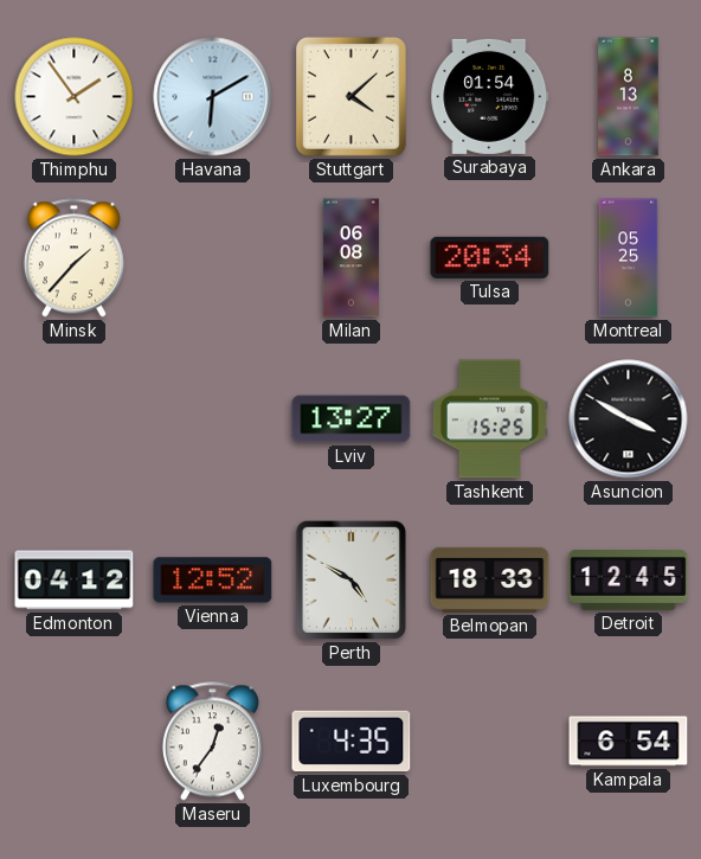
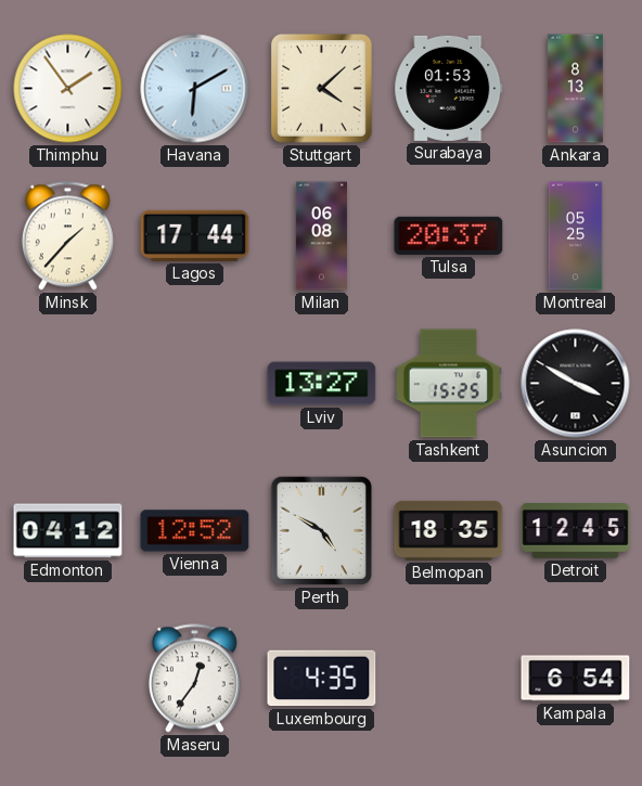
Surabaya: 01:54 -> 01:53
Lagos: none -> 17:44
Tulsa: 20:34 -> 20:37
Belmopan: 18:33 -> 18:35
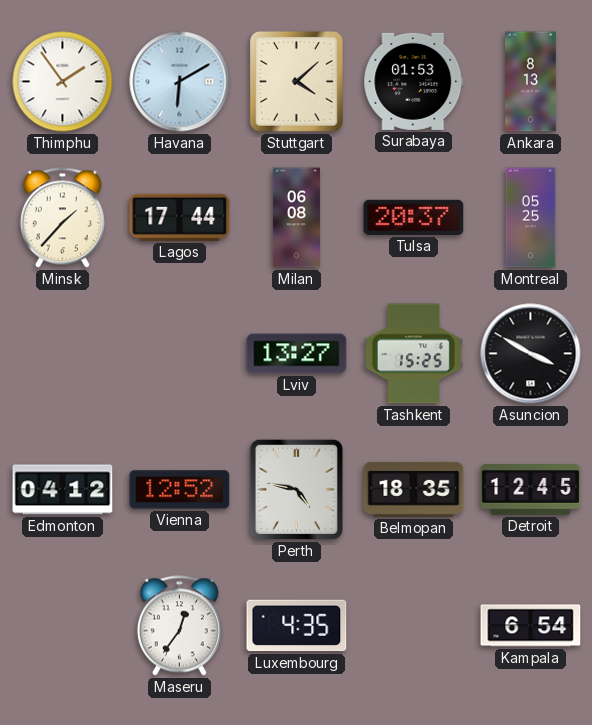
Perth: 4:50 -> 4:47
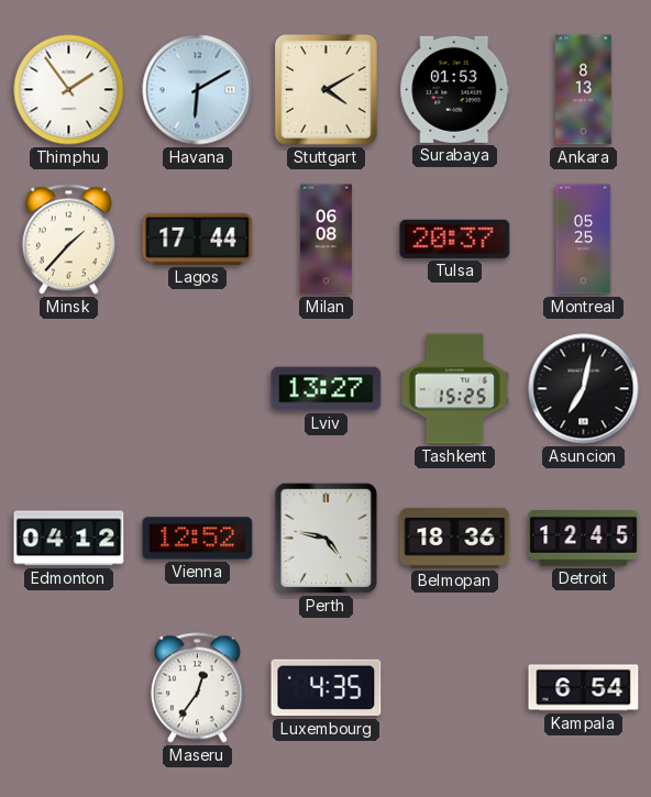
Stuttgart: 4:08 -> 4:10
Asuncion: 3:50 -> 7:02
Belmopan: 18:35 -> 18:36
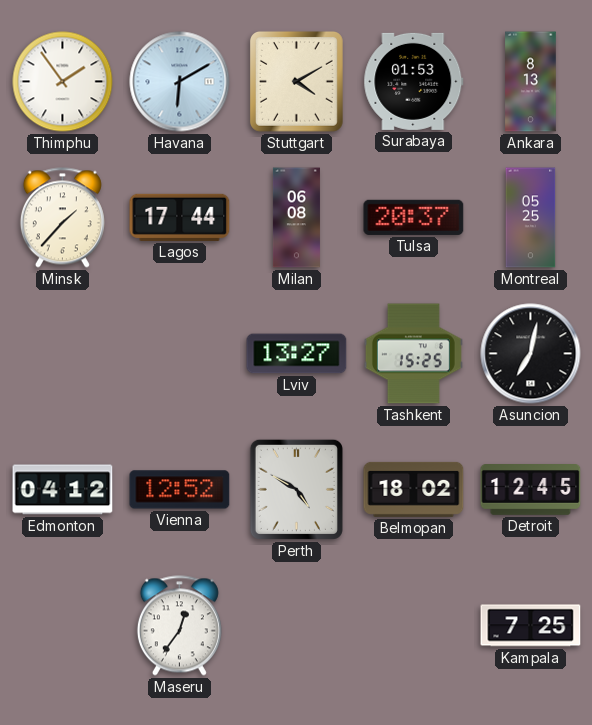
Perth: 4:47 -> 4:50
Belmopan: 18:36 -> 18:02
Luxembourg: 4:35 -> none
Kampala: 6:54 -> 7:25
